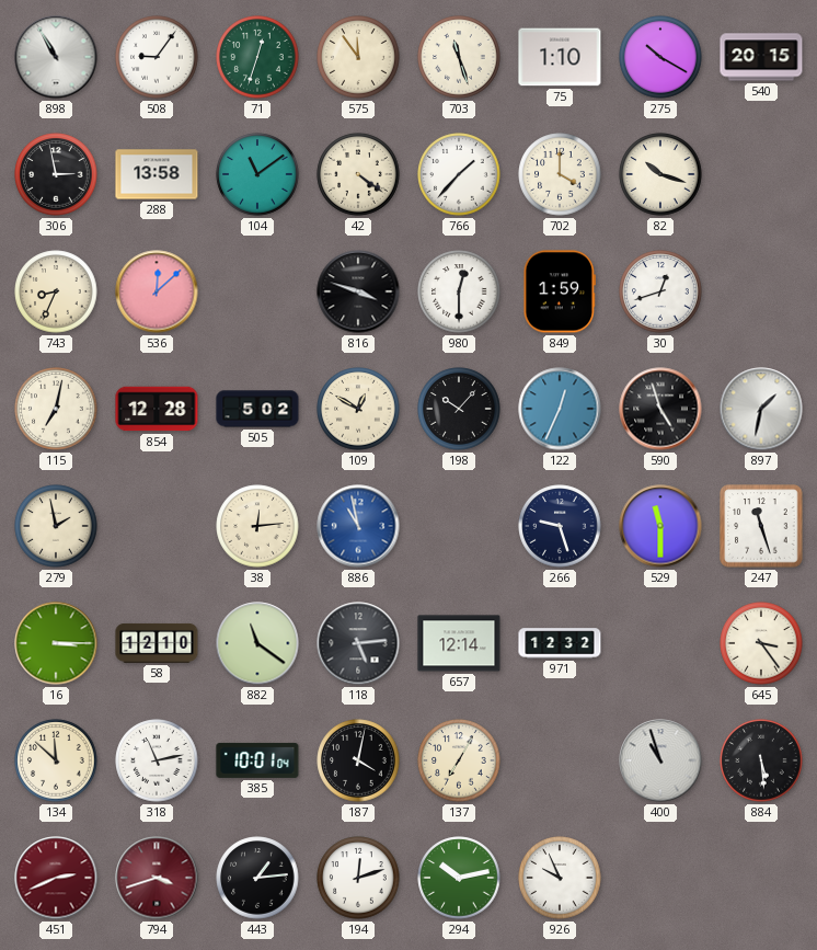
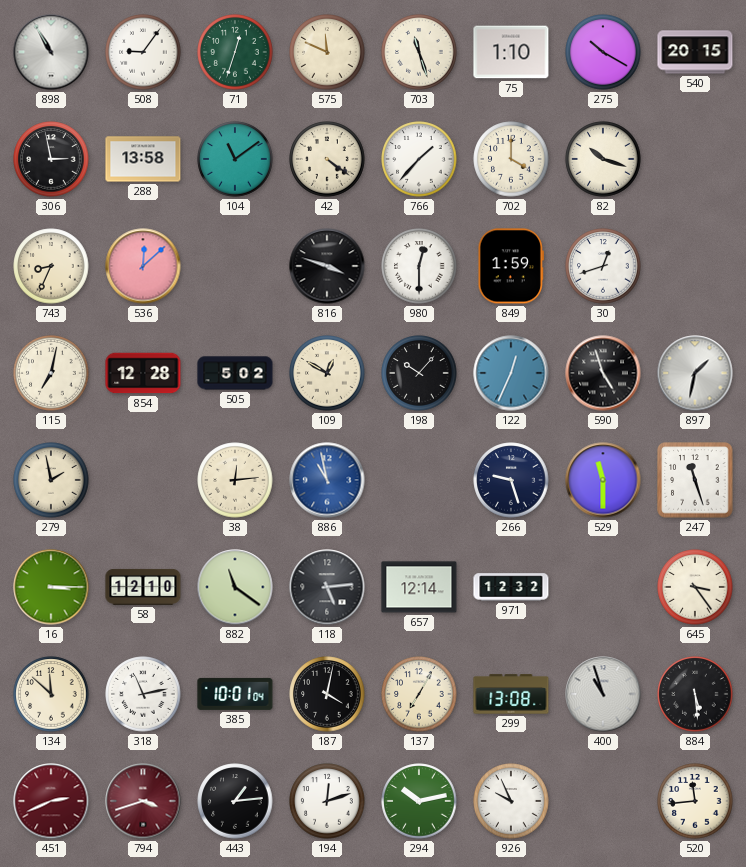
575: 11:54 -> 11:49
299: none -> 13:08
520: none -> 11:44
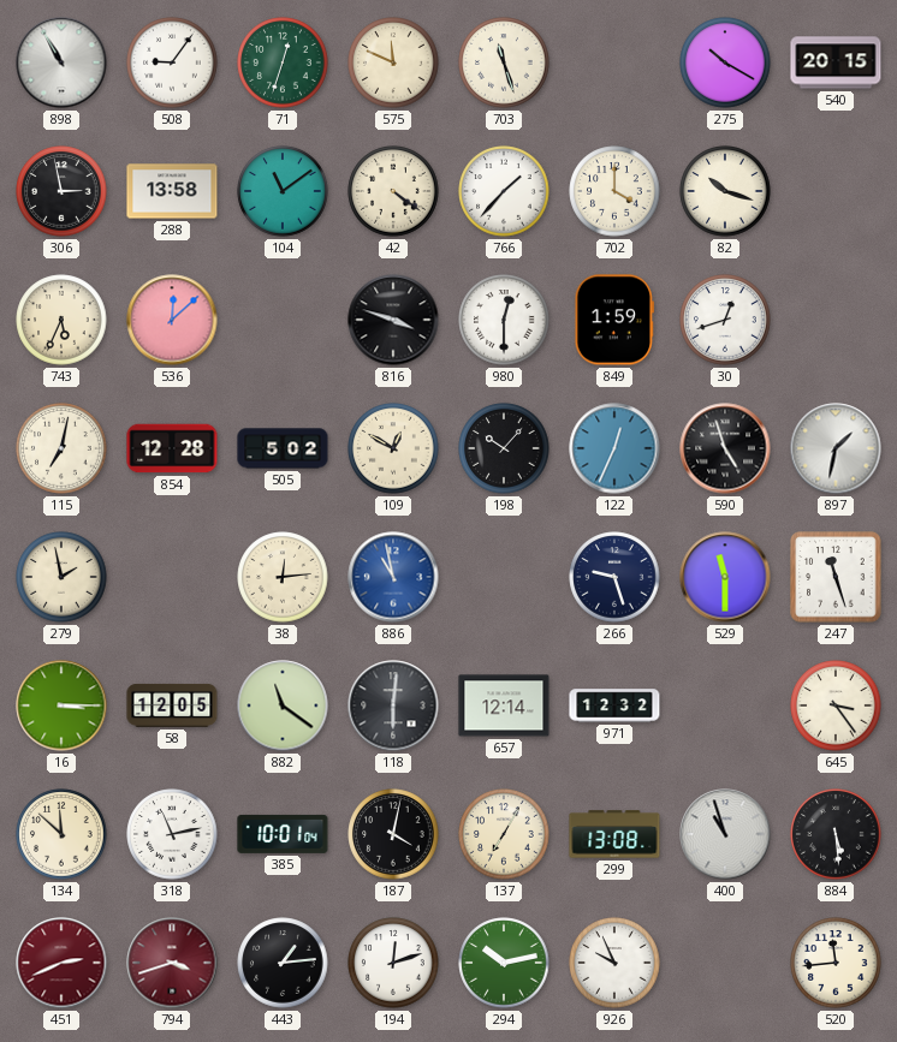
75: 1:10 -> none
743: 8:34 -> 5:34
58: 12:10 -> 12:05
118: 5:14 -> 6:01
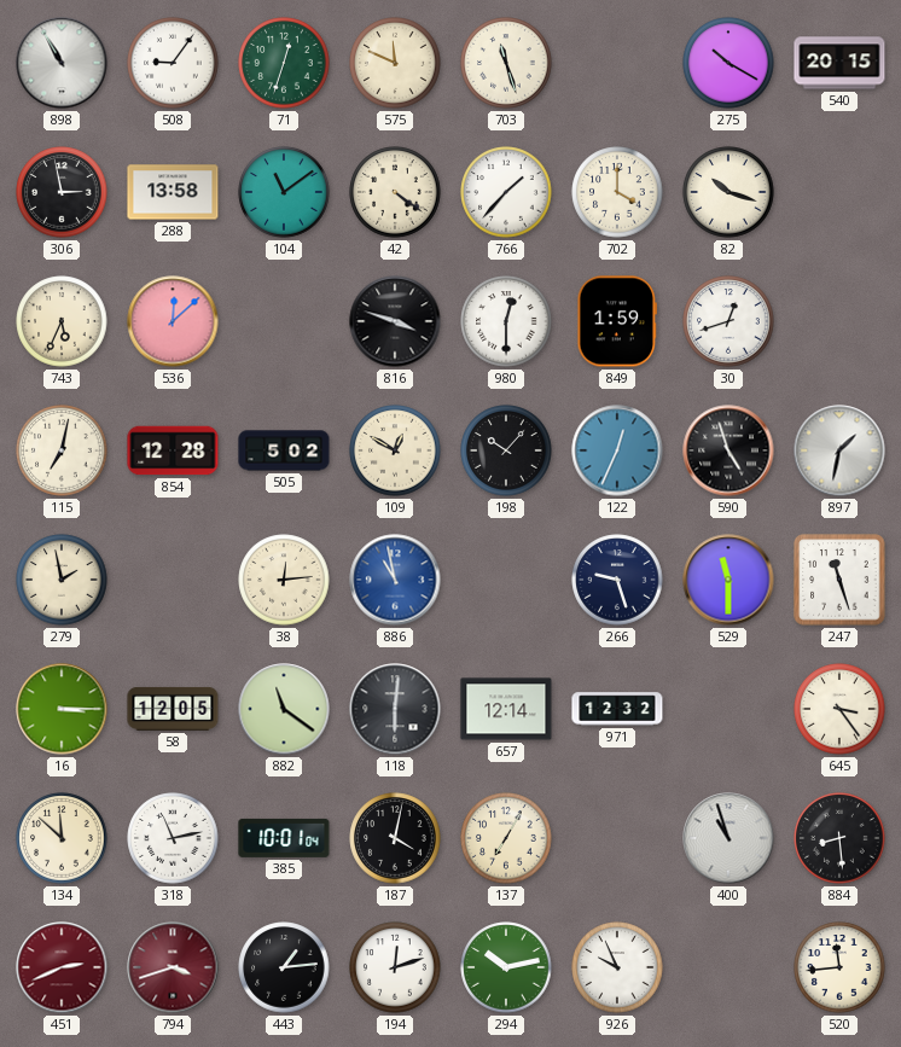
299: 13:08 -> none
884: 5:29 -> 8:29
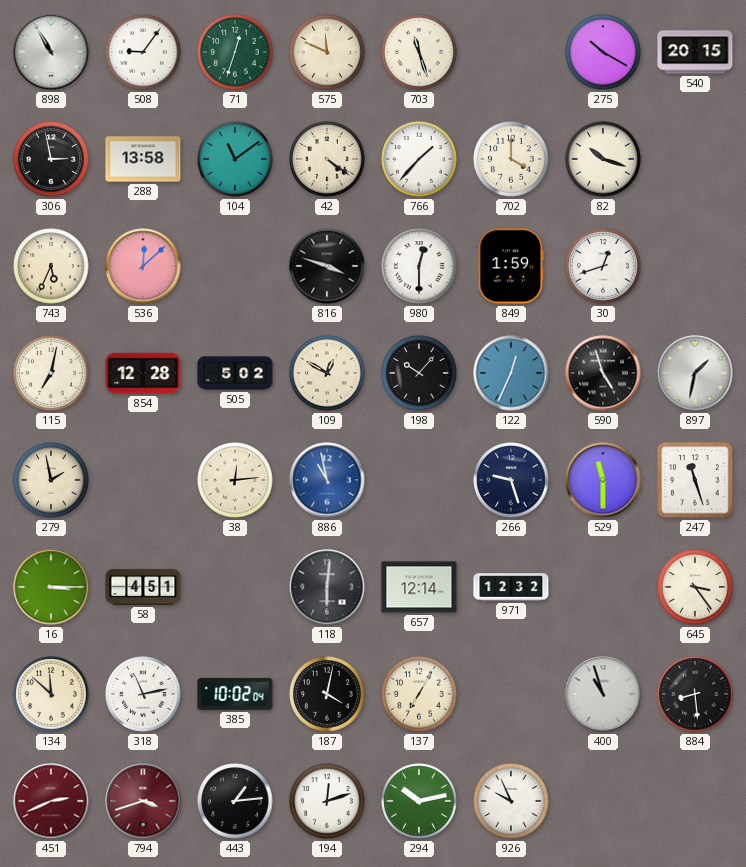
58: 12:05 -> 4:51
882: 11:21 -> none
385: 10:01 -> 10:02
520: 11:44 -> none
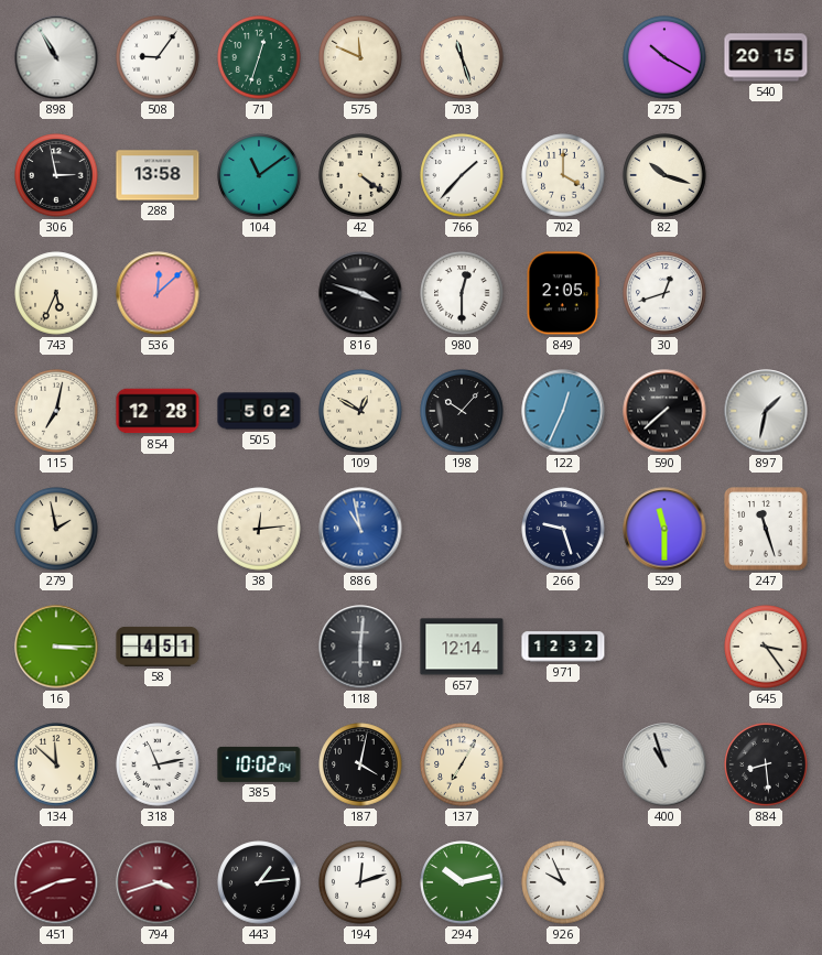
849: 1:59 -> 2:05
590: 4:57 -> 7:38
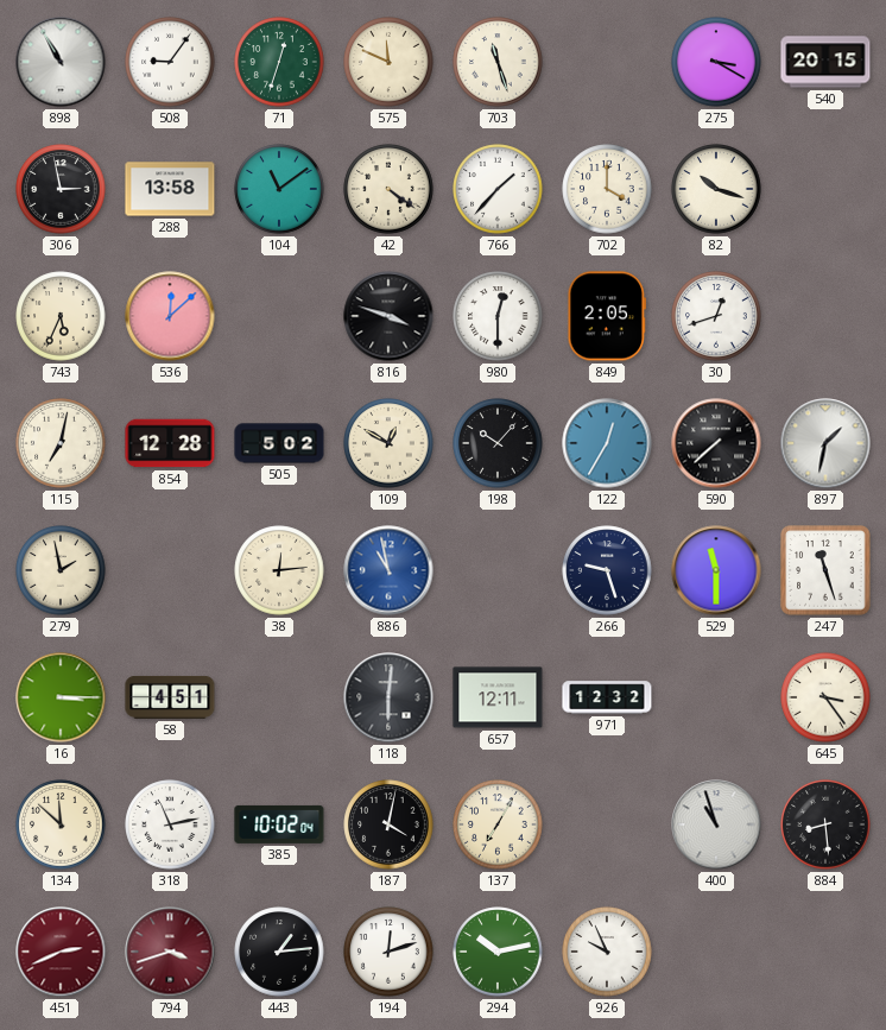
275: 10:20 -> 3:20
122: 12:34 -> 12:35
657: 12:14 -> 12:11
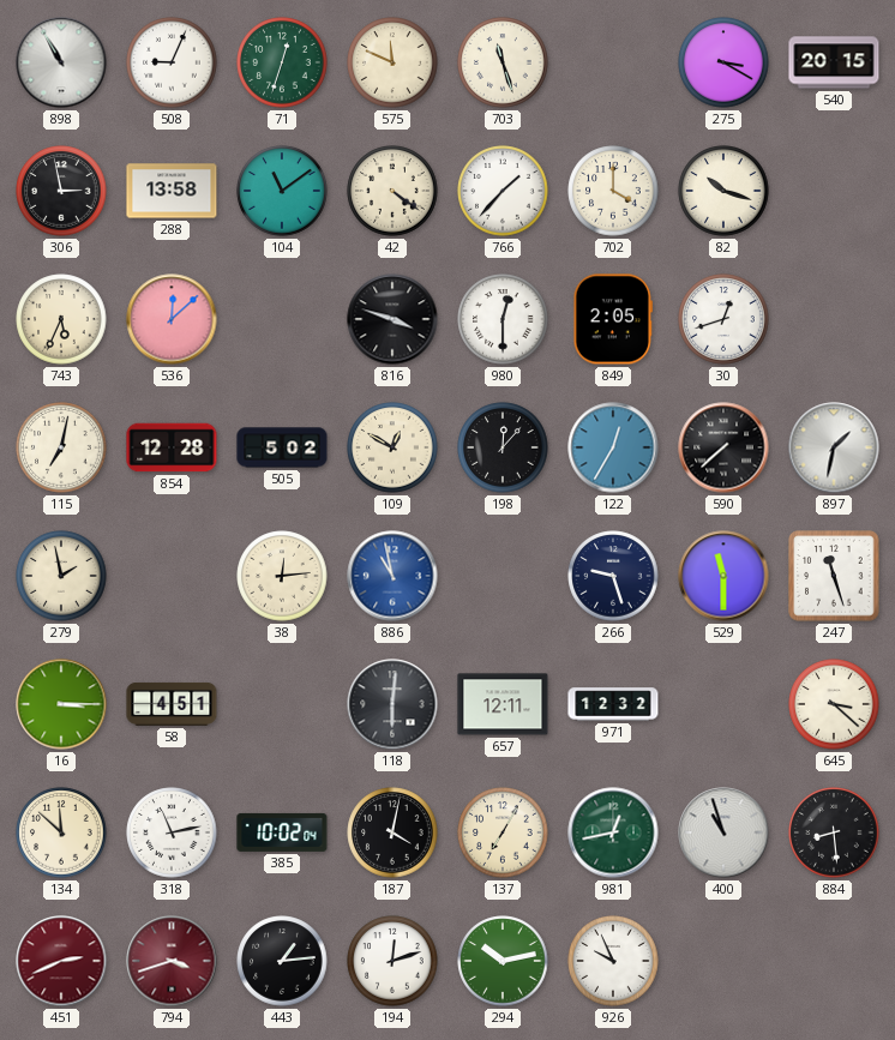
508: 9:06 -> 9:04
198: 10:07 -> 12:07
645: 3:24 -> 3:22
981: none -> 12:43
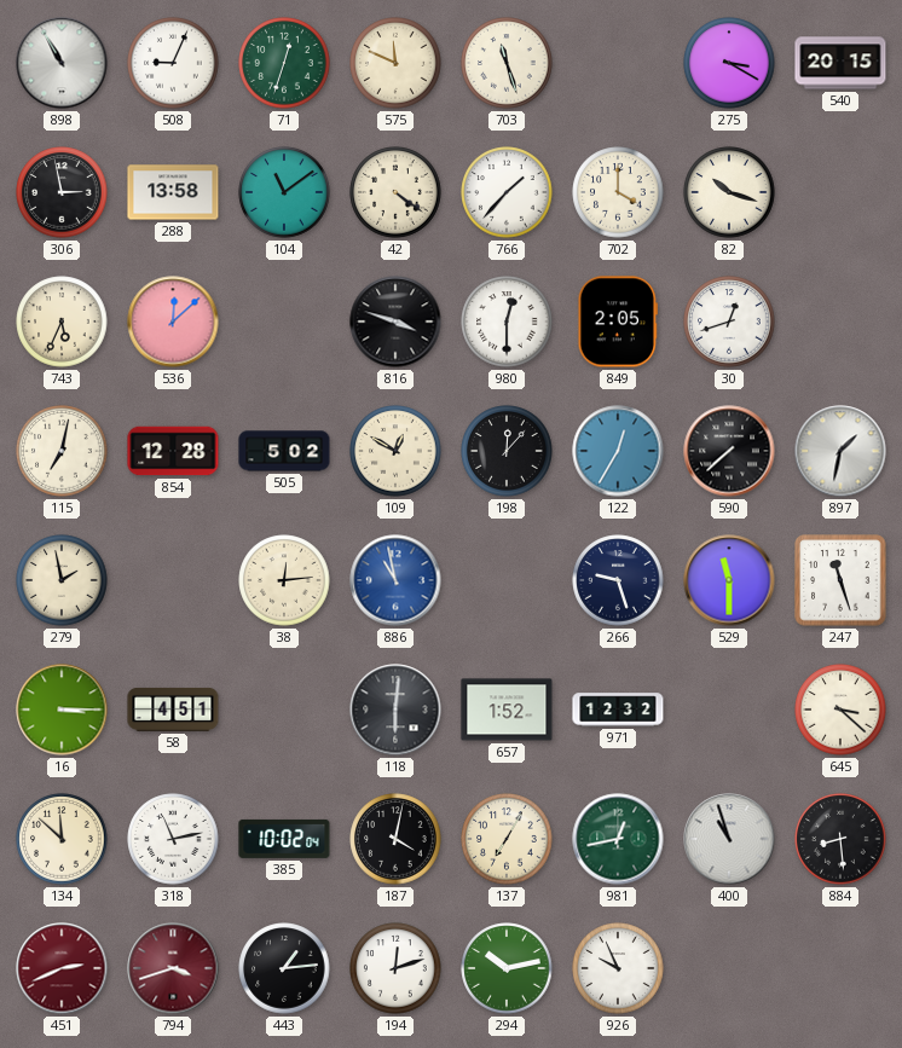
657: 12:11 -> 1:52
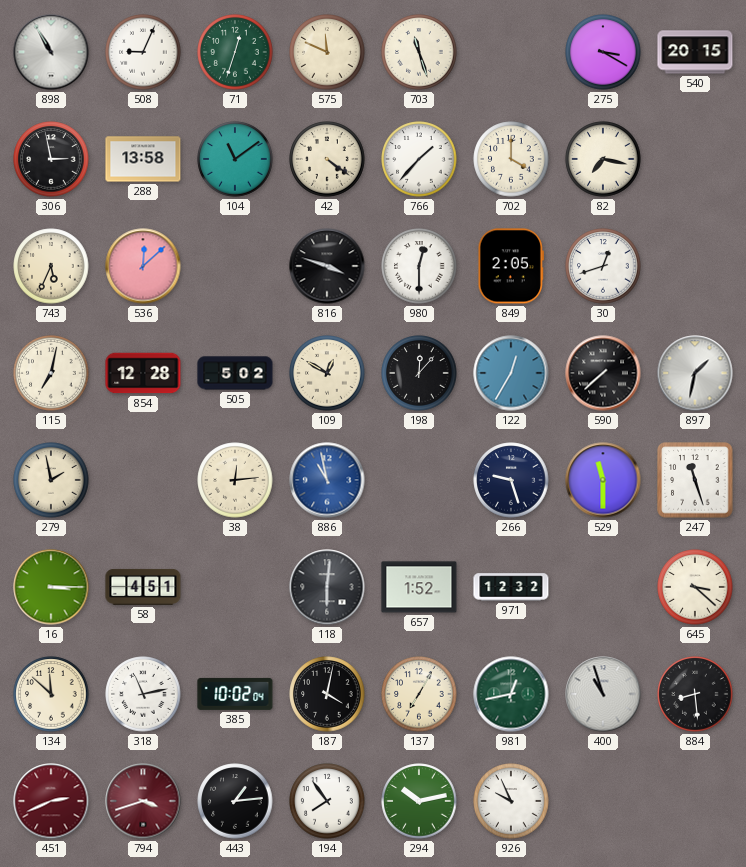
82: 10:18 -> 7:17
194: 12:12 -> 7:54
